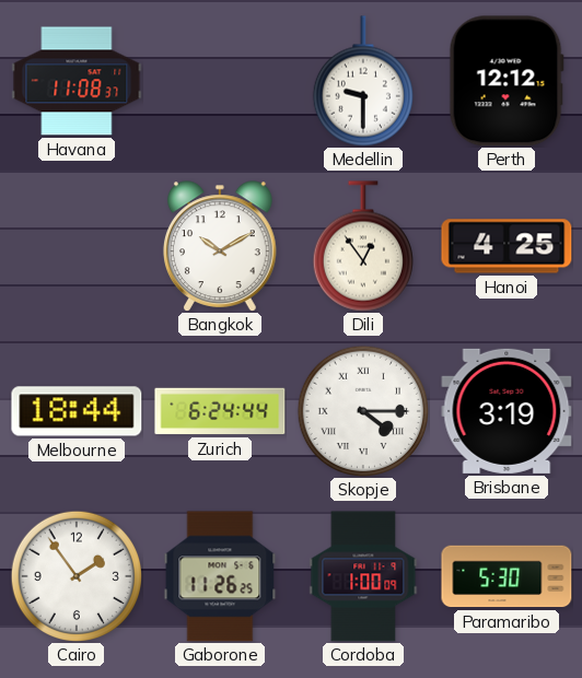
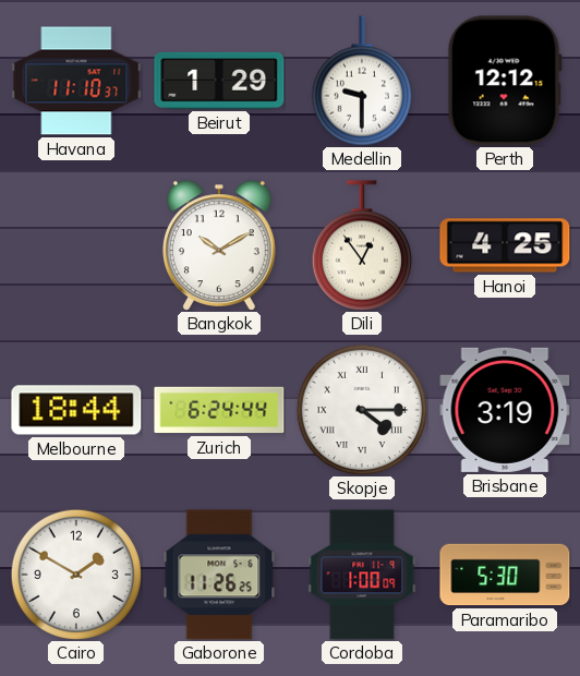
Havana: 11:08 -> 11:10
Beirut: none -> 1:29
Cairo: 1:54 -> 1:50
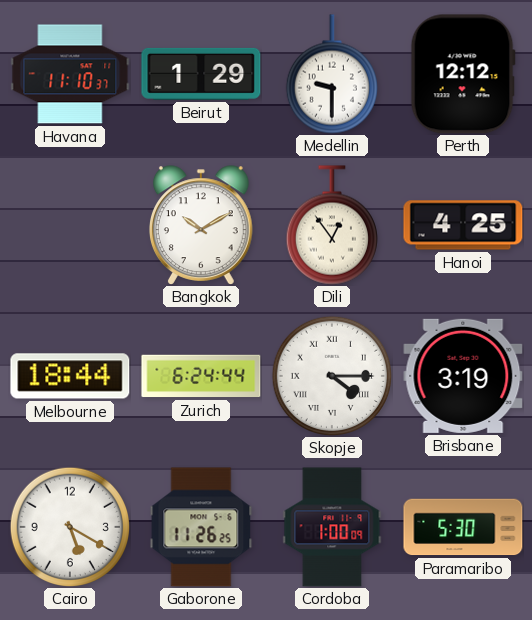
Cairo: 1:50 -> 5:20
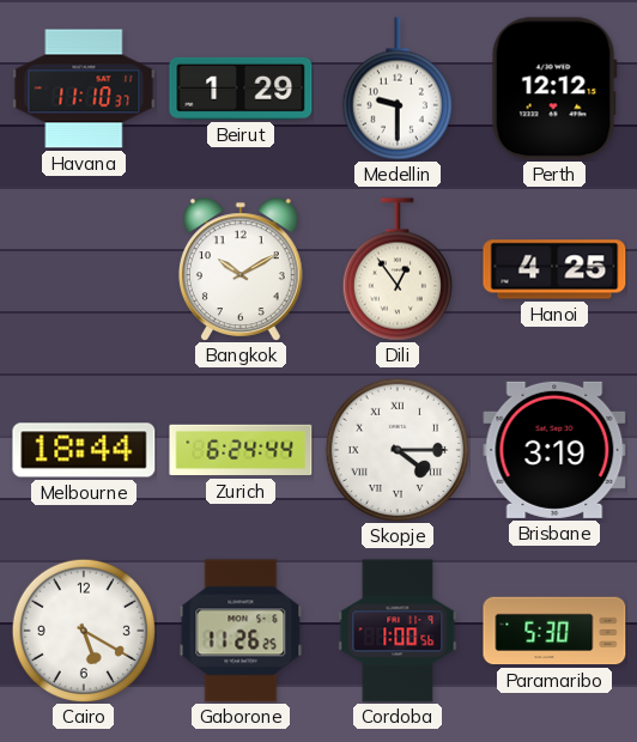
Cordoba: 1:00:09 -> 1:00:56
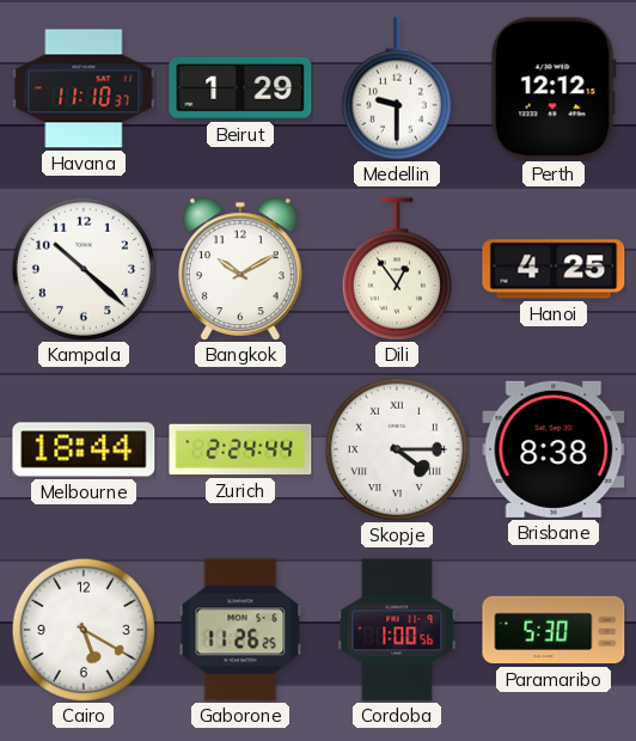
Kampala: none -> 10:22
Zurich: 6:24 -> 2:24
Brisbane: 3:19 -> 8:38
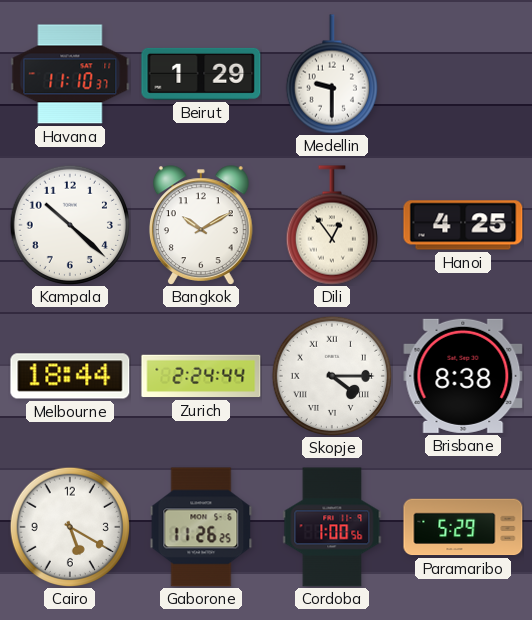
Perth: 12:12 -> none
Paramaribo: 5:30 -> 5:29
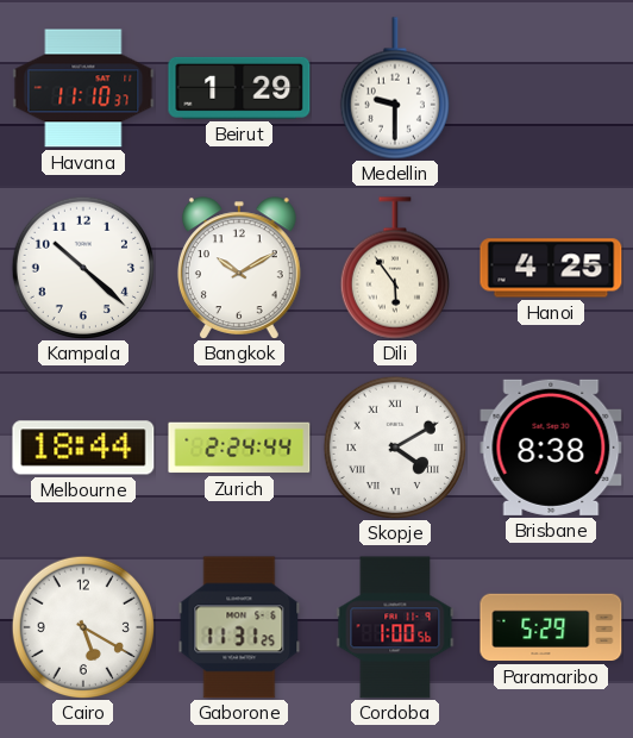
Dili: 12:54 -> 5:54
Skopje: 4:15 -> 4:10
Gaborone: 11:26 -> 11:31
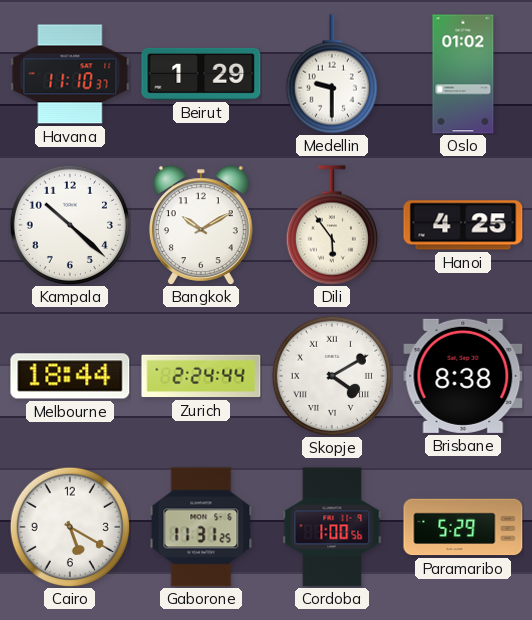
Oslo: none -> 01:02
